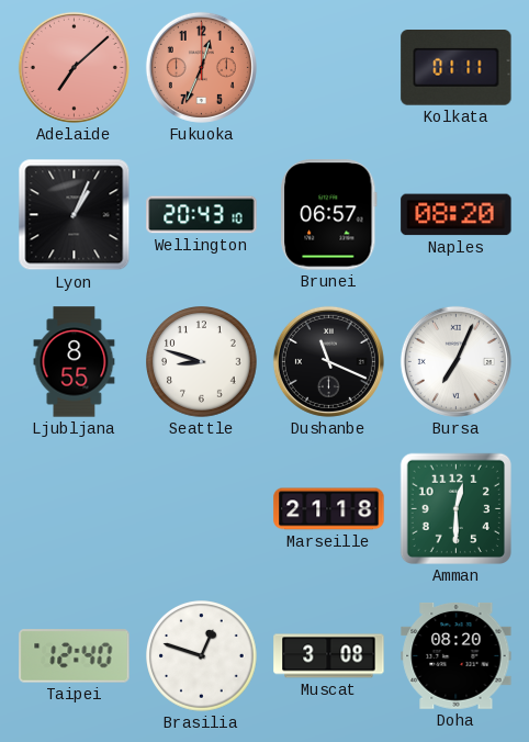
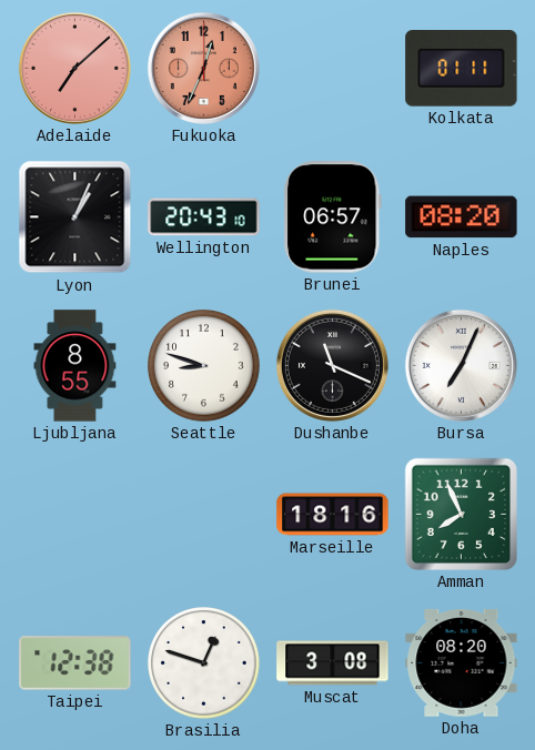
Marseille: 21:18 -> 18:16
Amman: 12:30 -> 7:56
Taipei: 12:40 -> 12:38
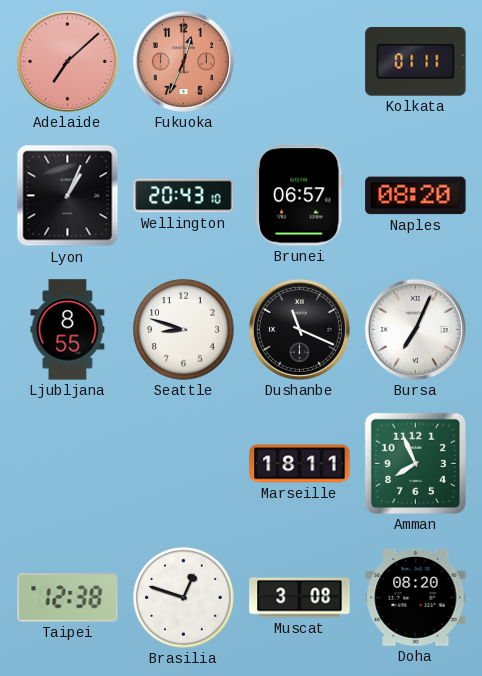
Marseille: 18:16 -> 18:11
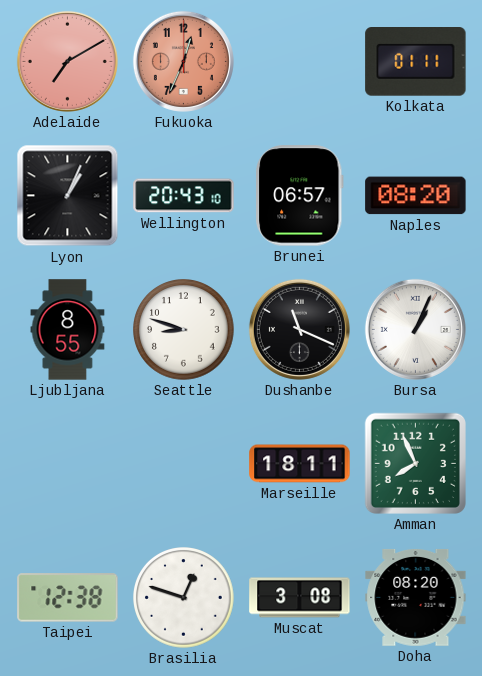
Adelaide: 7:08 -> 7:10
Bursa: 7:04 -> 1:04
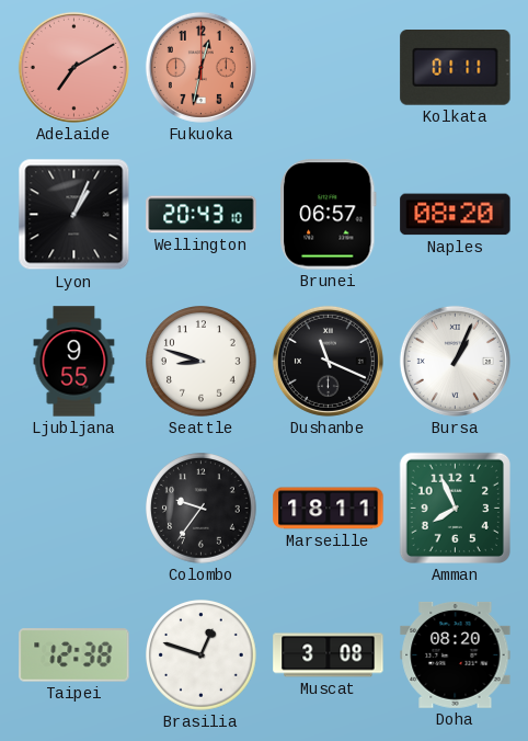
Fukuoka: 12:34 -> 12:32
Ljubljana: 8:55 -> 9:55
Colombo: none -> 9:36
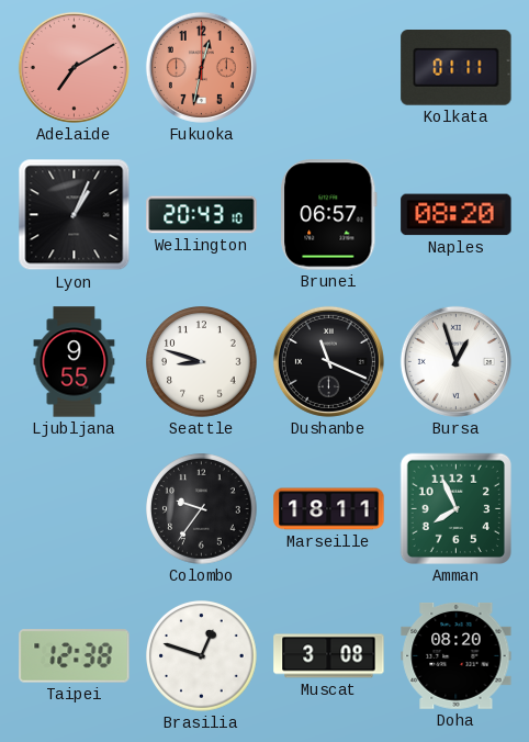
Bursa: 1:04 -> 12:57
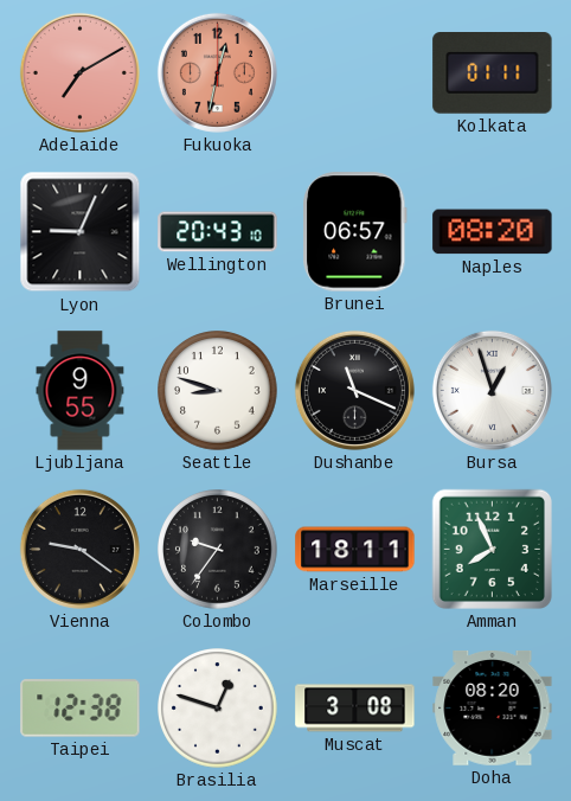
Lyon: 1:04 -> 9:04
Vienna: none -> 9:21
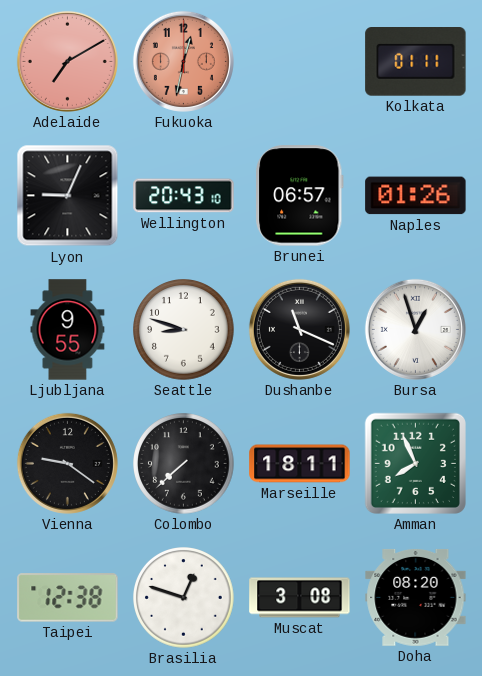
Naples: 08:20 -> 01:26
Colombo: 9:36 -> 7:38
